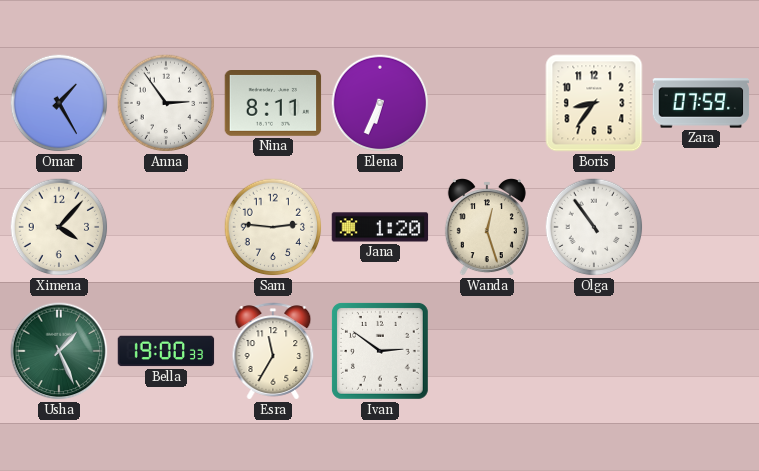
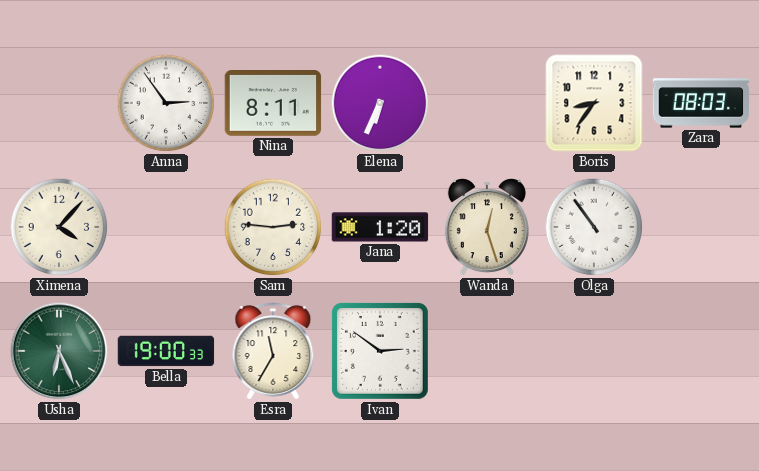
Omar: 1:25 -> none
Zara: 07:59 -> 08:03
Usha: 1:26 -> 6:26
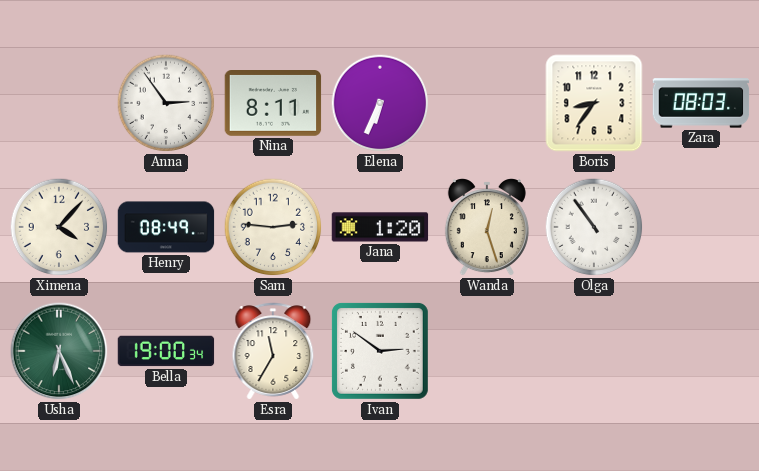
Henry: none -> 08:49
Bella: 19:00:33 -> 19:00:34
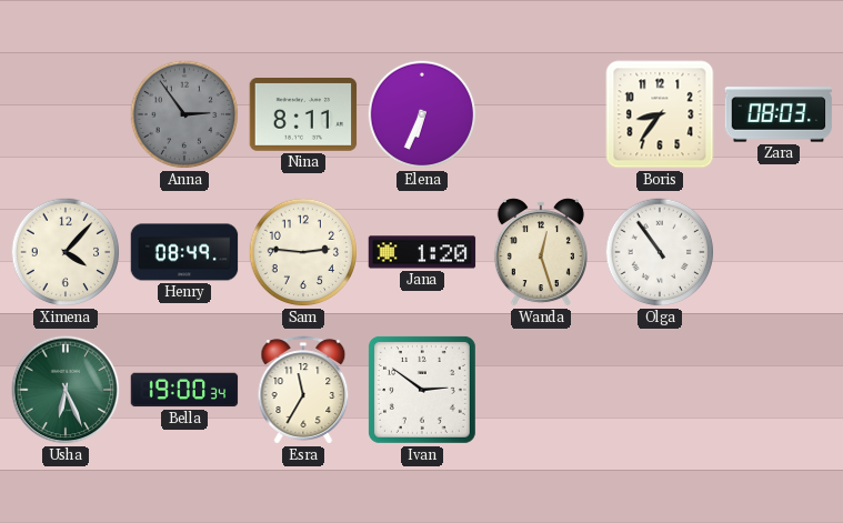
Anna dial: white -> grey
